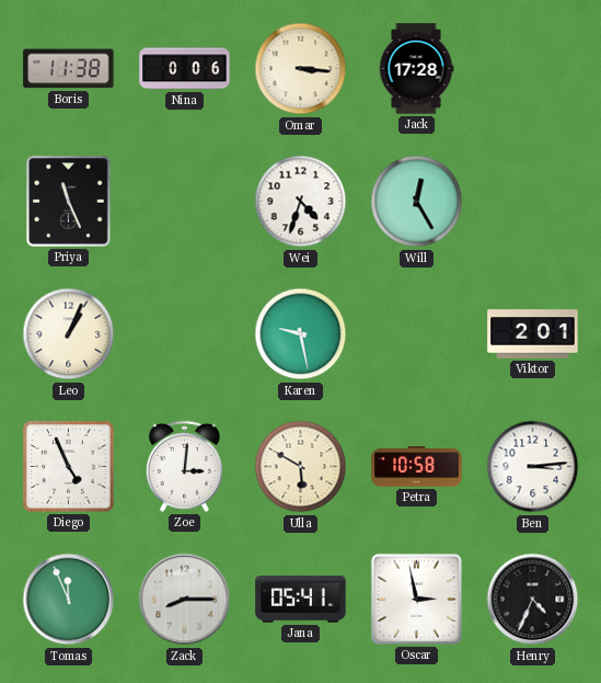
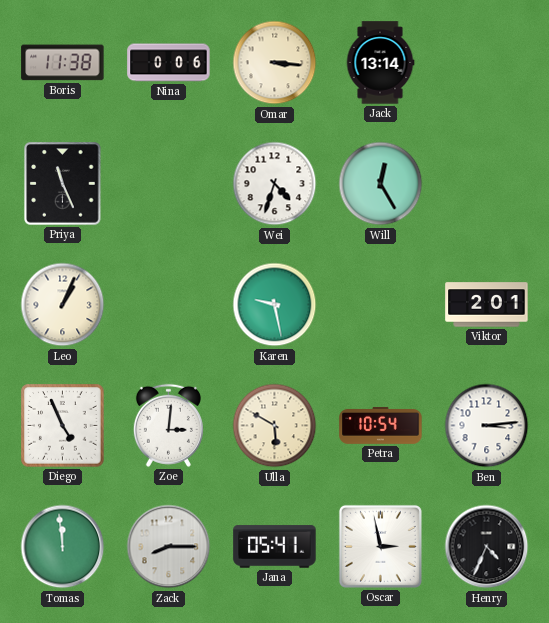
Jack: 17:28 -> 13:14
Petra: 10:58 -> 10:54
Tomas: 11:56 -> 11:59
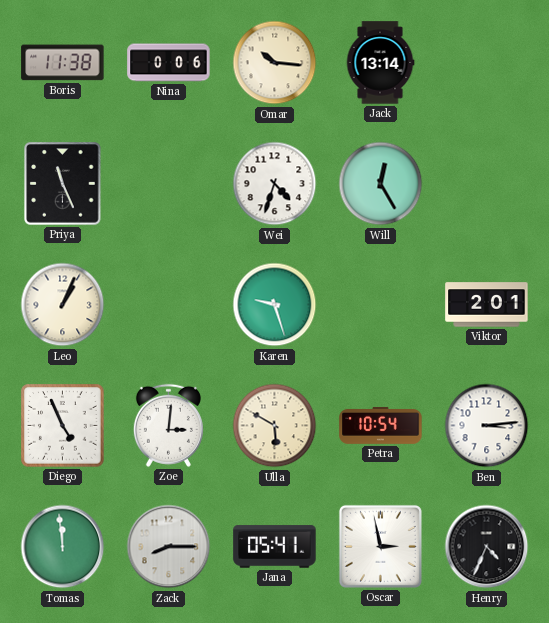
Omar: 3:16 -> 10:16
Karen: 9:28 -> 9:27
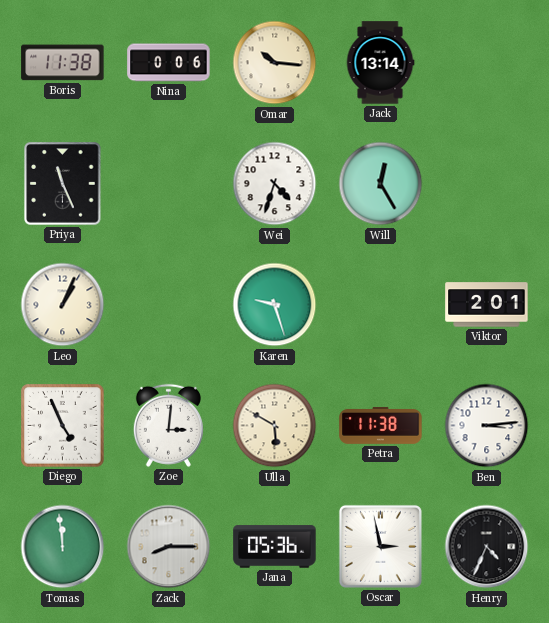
Petra: 10:54 -> 11:38
Jana: 05:41 -> 05:36
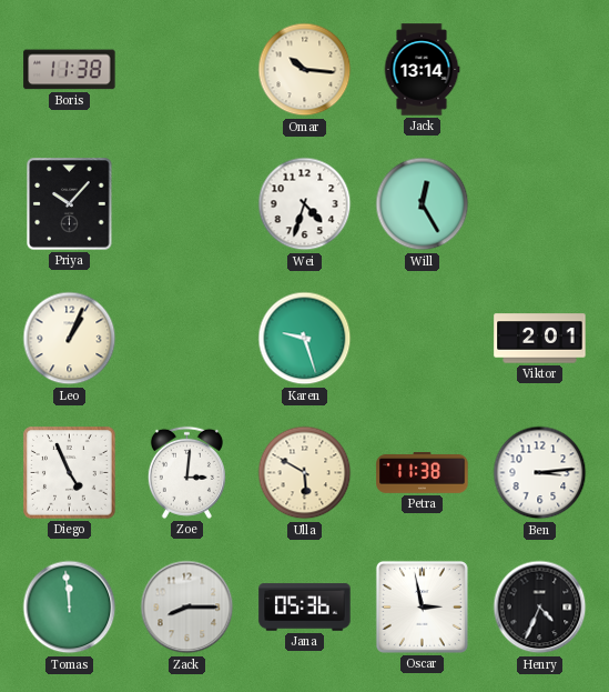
Nina: 0:06 -> none
Priya: 11:26 -> 10:07
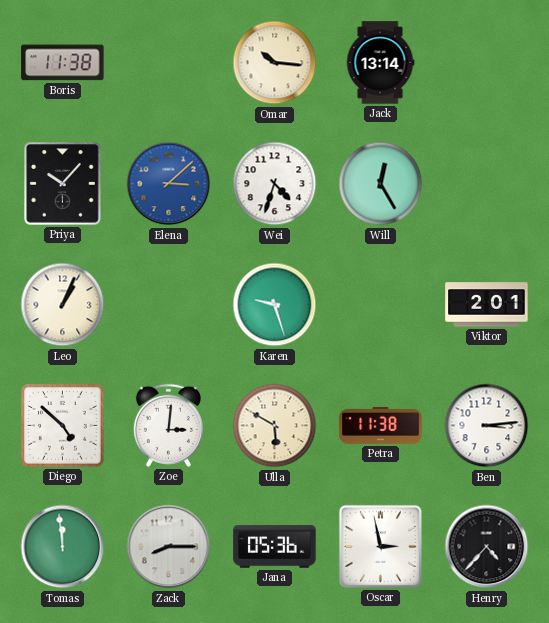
Elena: none -> 3:08
Diego: 4:56 -> 4:52
Henry: 4:34 -> 4:37
